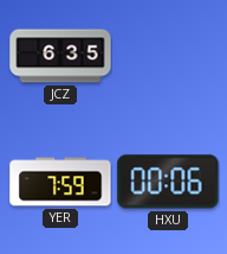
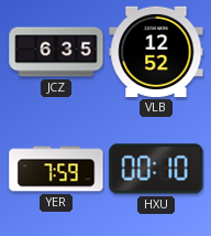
VLB: none -> 12:52
HXU: 00:06 -> 00:10
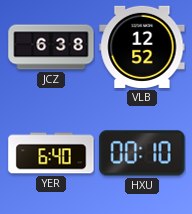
JCZ: 6:35 -> 6:38
YER: 7:59 -> 6:40
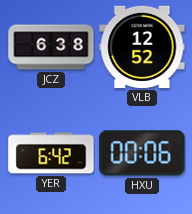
YER: 6:40 -> 6:42
HXU: 00:10 -> 00:06
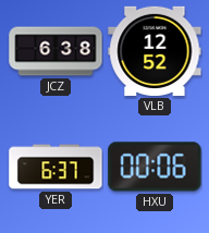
YER: 6:42 -> 6:37
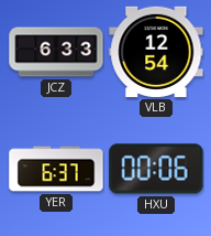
JCZ: 6:38 -> 6:33
VLB: 12:52 -> 12:54
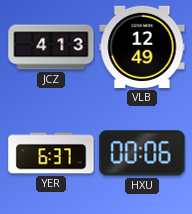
JCZ: 6:33 -> 4:13
VLB: 12:54 -> 12:49
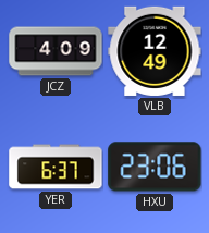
JCZ: 4:13 -> 4:09
HXU: 00:06 -> 23:06
